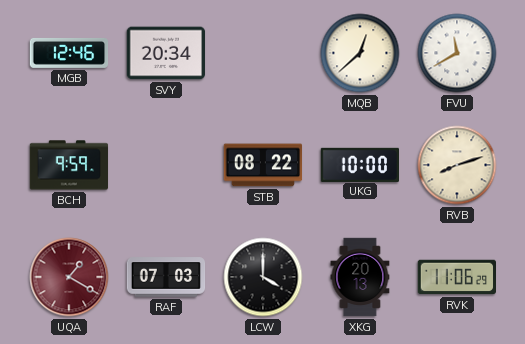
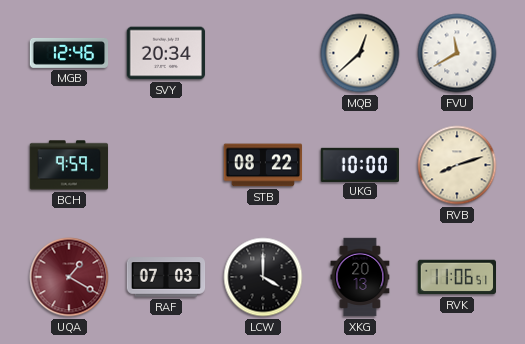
RVK: 11:06:29 -> 11:06:51
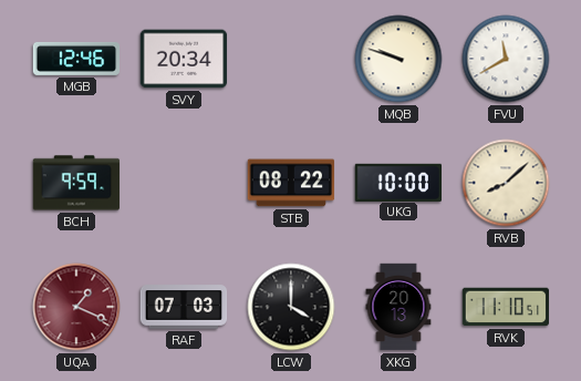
MQB: 12:38 -> 9:48
RVB: 8:12 -> 8:08
UQA: 1:20 -> 1:19
RVK: 11:06 -> 11:10
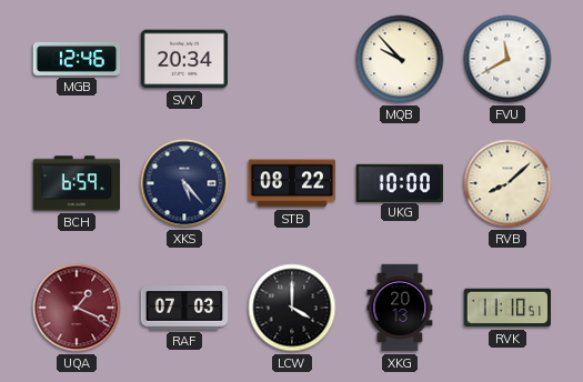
MQB: 9:48 -> 9:53
BCH: 9:59 -> 6:59
XKS: none -> 5:23
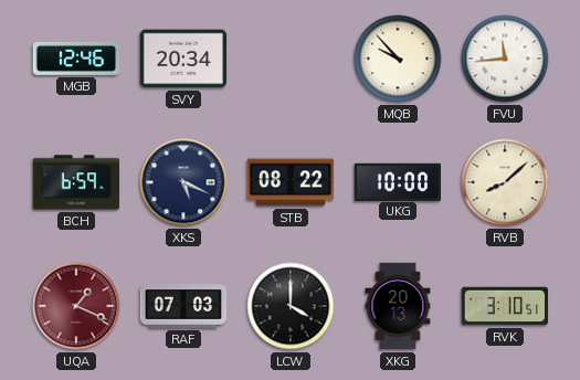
FVU: 11:40 -> 11:44
XKS: 5:23 -> 5:19
RVK: 11:10 -> 3:10
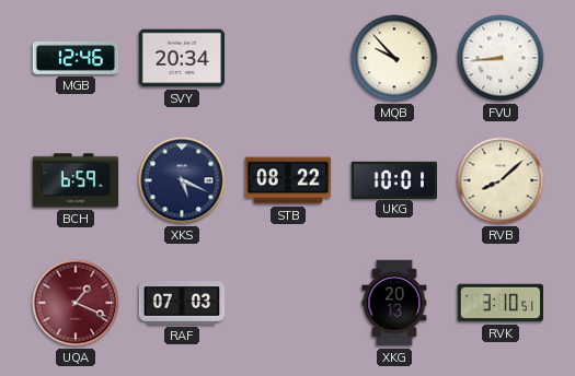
FVU: 11:44 -> 8:44
UKG: 10:00 -> 10:01
LCW: 4:00 -> none
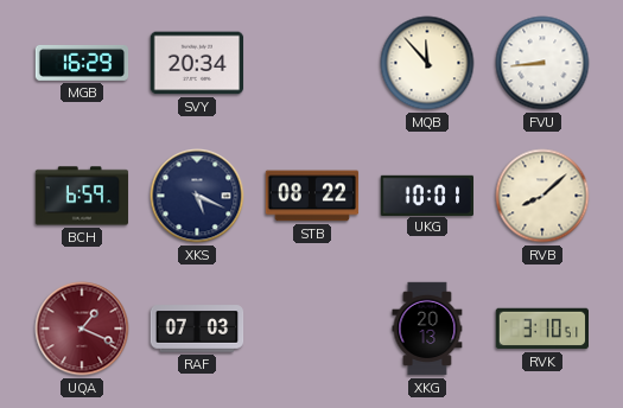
MGB: 12:46 -> 16:29
MQB: 9:53 -> 11:53
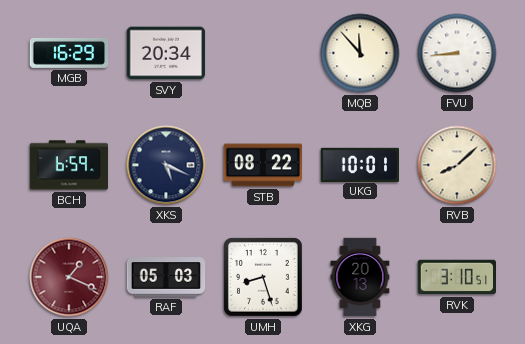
RAF: 07:03 -> 05:03
UMH: none -> 8:27
